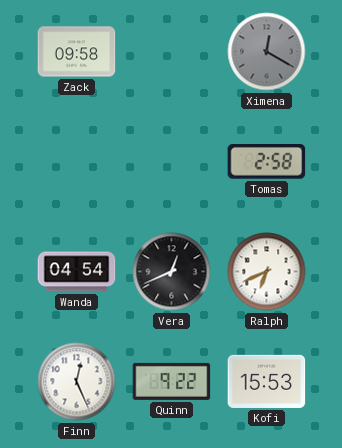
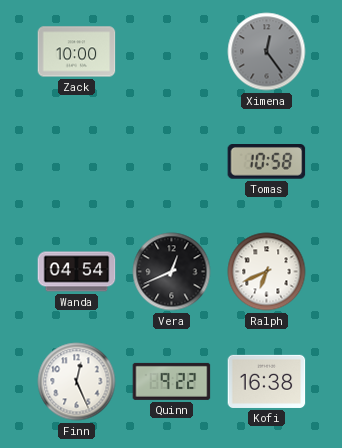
Zack: 09:58 -> 10:00
Ximena: 12:20 -> 12:24
Tomas: 2:58 -> 10:58
Kofi: 15:53 -> 16:38
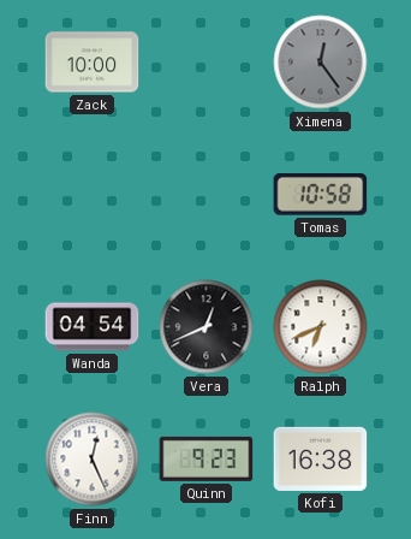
Quinn: 9:22 -> 9:23
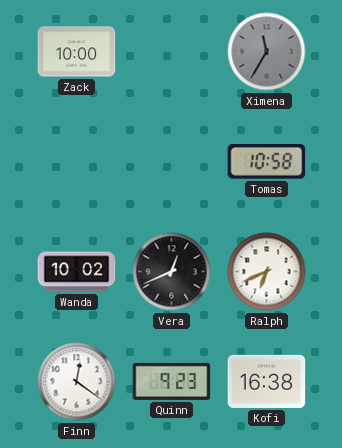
Ximena: 12:24 -> 11:35
Wanda: 04:54 -> 10:02
Finn: 12:26 -> 12:21
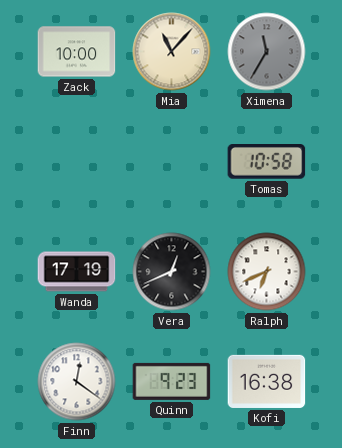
Mia: none -> 11:07
Wanda: 10:02 -> 17:19
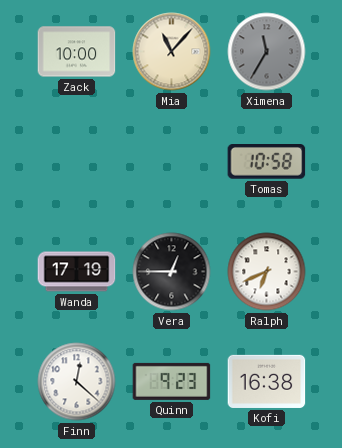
Vera: 12:41 -> 12:45
Finn: 12:21 -> 12:22
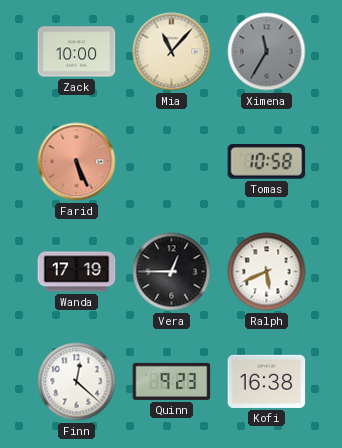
Farid: none -> 5:26
Ralph: 6:41 -> 5:41
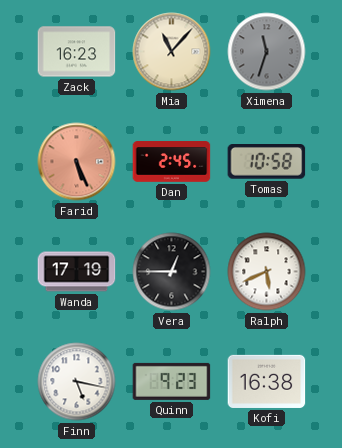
Zack: 10:00 -> 16:23
Ximena: 11:35 -> 11:33
Dan: none -> 2:45
Finn: 12:22 -> 5:17
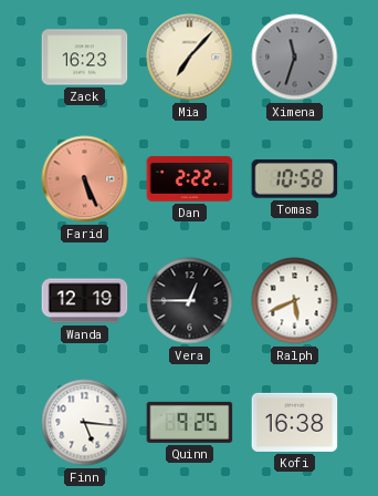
Mia: 11:07 -> 7:07
Dan: 2:45 -> 2:22
Wanda: 17:19 -> 12:19
Finn: 5:17 -> 5:16
Quinn: 9:23 -> 9:25
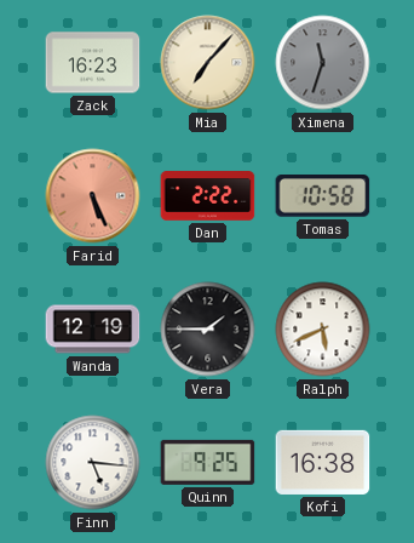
Vera: 12:45 -> 1:45
